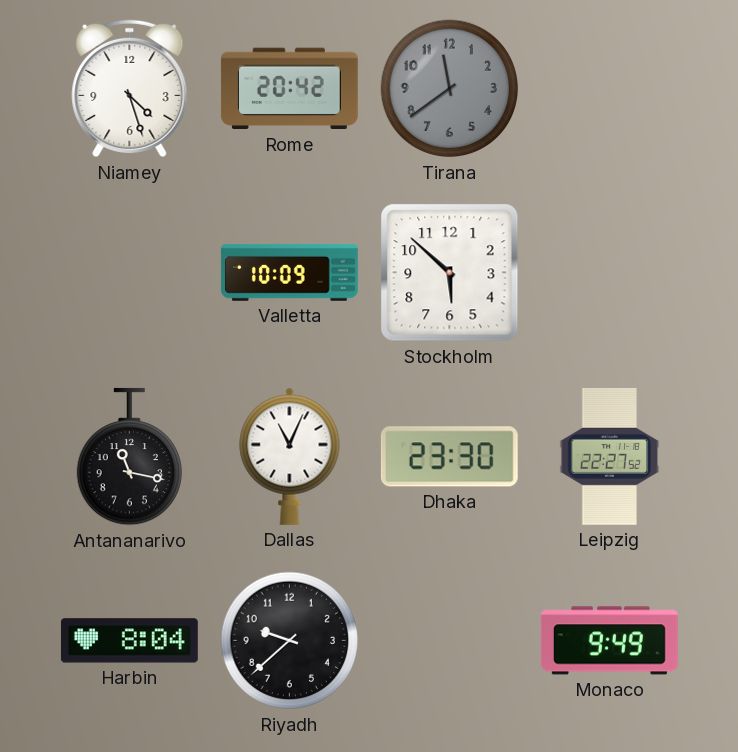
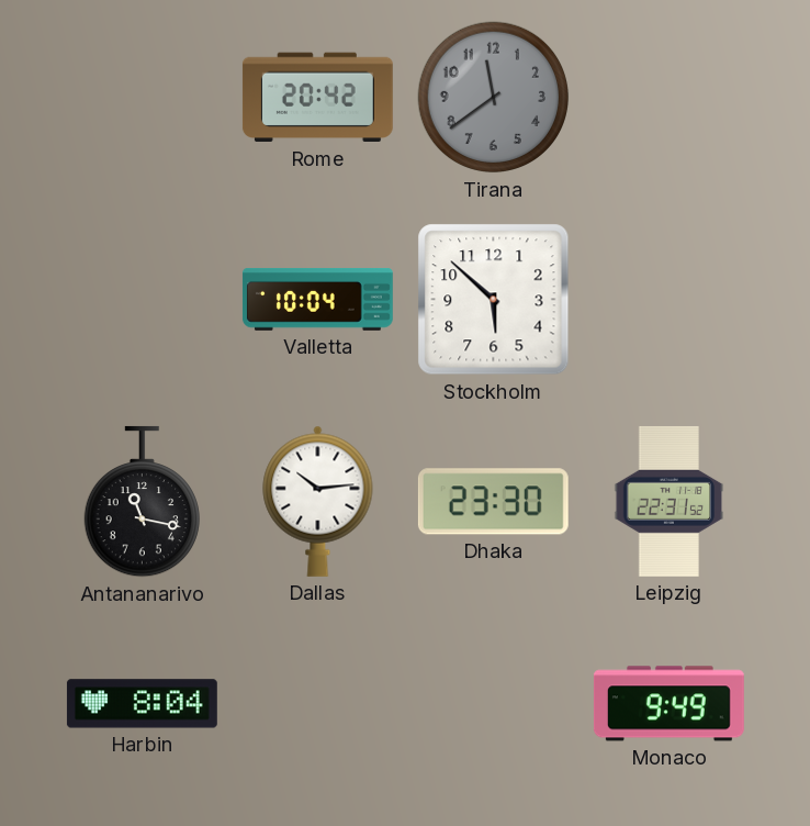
Niamey: 4:27 -> none
Valletta: 10:09 -> 10:04
Dallas: 11:04 -> 10:14
Leipzig: 22:27 -> 22:31
Riyadh: 9:38 -> none
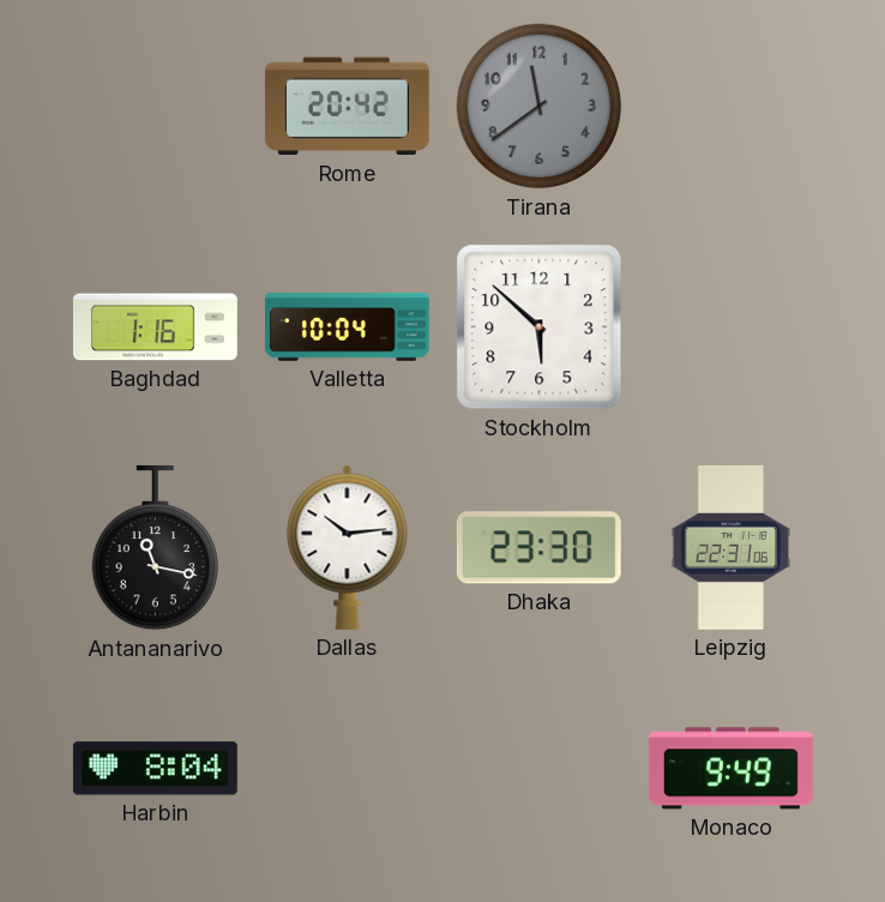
Baghdad: none -> 1:16
Leipzig: 22:31:52 -> 22:31:06
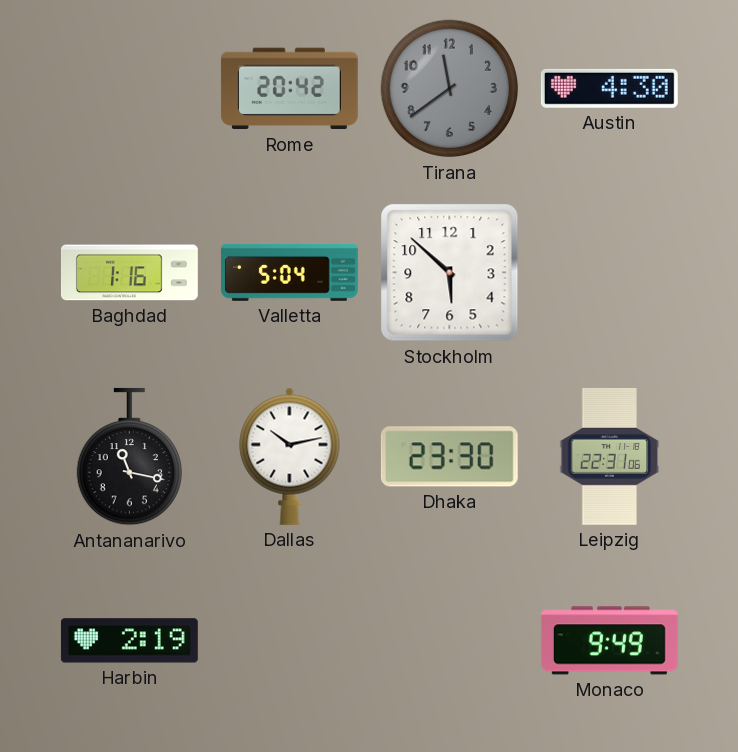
Austin: none -> 4:30
Valletta: 10:04 -> 5:04
Dallas: 10:14 -> 10:13
Harbin: 8:04 -> 2:19
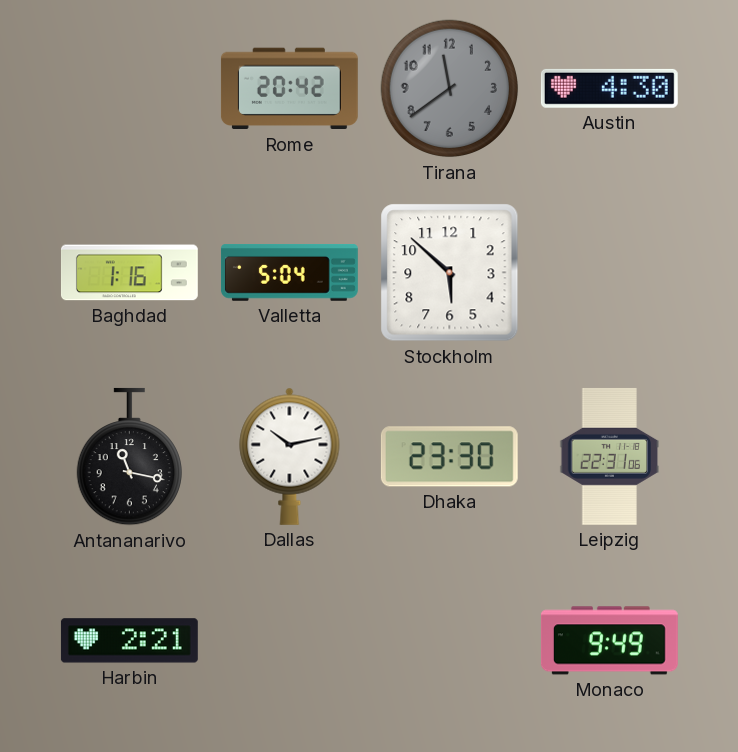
Harbin: 2:19 -> 2:21
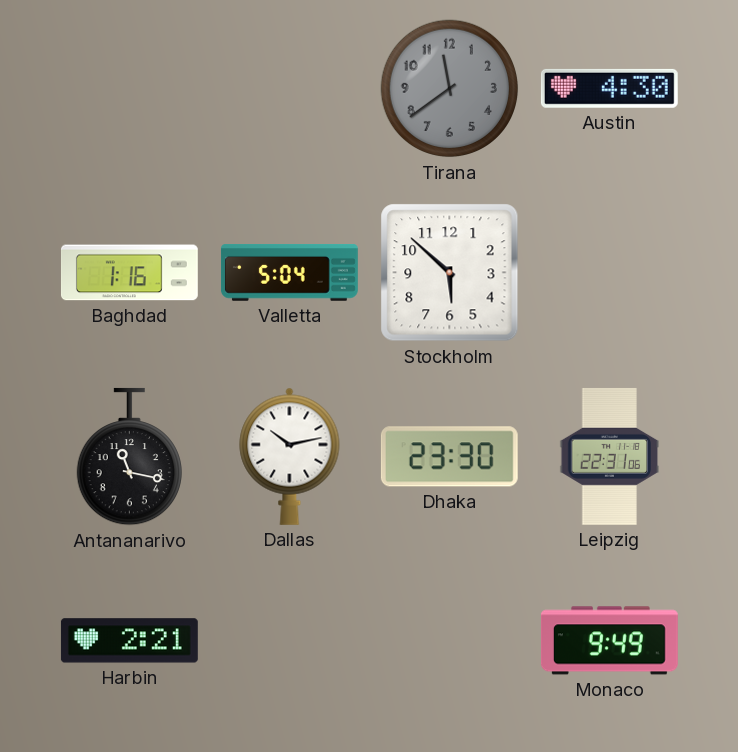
Rome: 20:42 -> none
